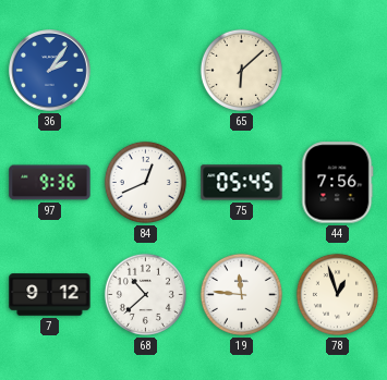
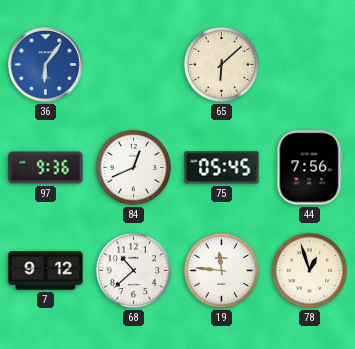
36: 2:06 -> 6:06
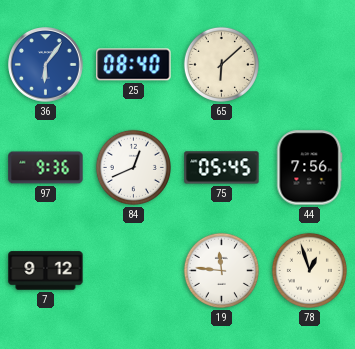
25: none -> 08:40
68: 10:38 -> none
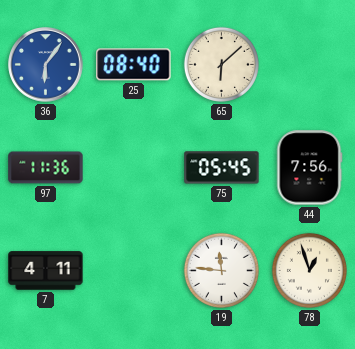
97: 9:36 -> 11:36
84: 12:41 -> none
7: 9:12 -> 4:11
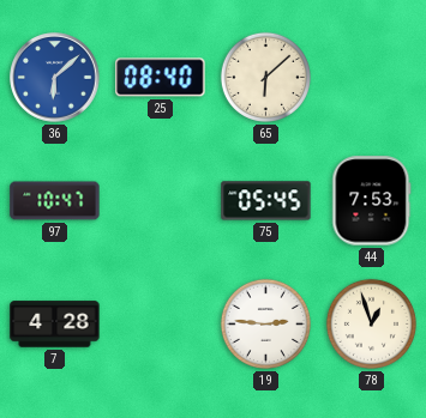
36: 6:06 -> 6:08
97: 11:36 -> 10:47
44: 7:56 -> 7:53
7: 4:11 -> 4:28
19: 11:46 -> 2:46
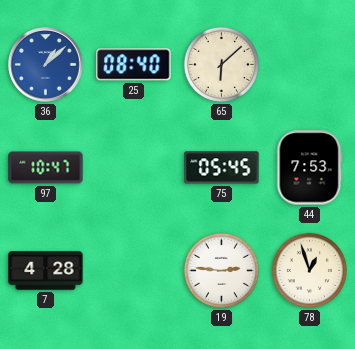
36: 6:08 -> 1:08
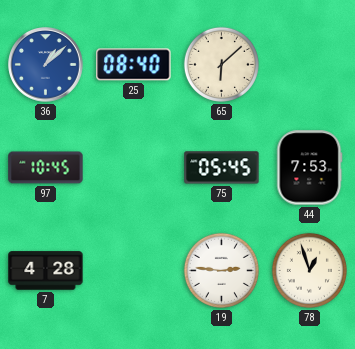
97: 10:47 -> 10:45
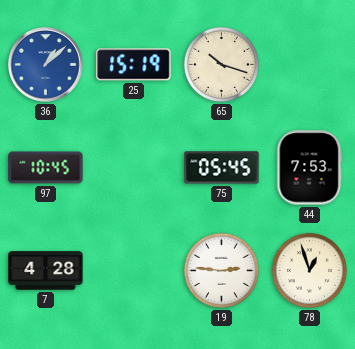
25: 08:40 -> 15:19
65: 6:08 -> 10:18
